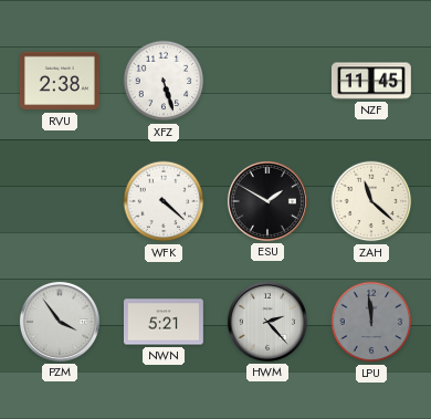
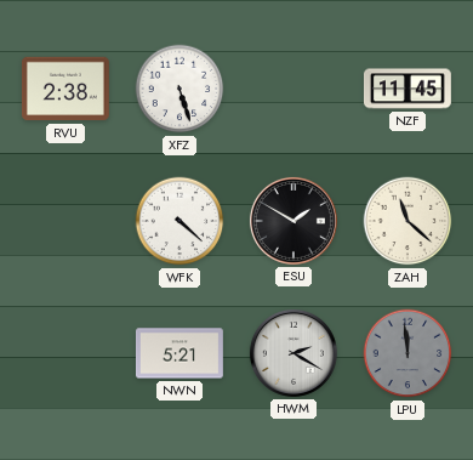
PZM: 3:54 -> none
HWM: 2:23 -> 2:20
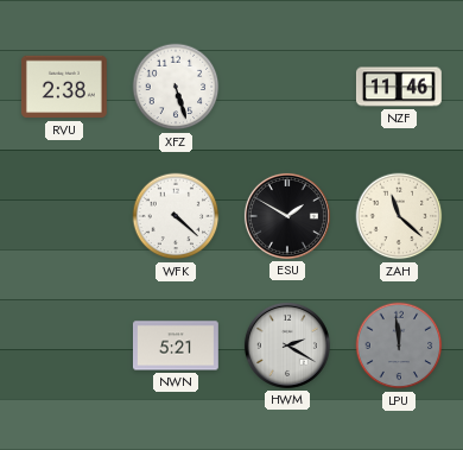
NZF: 11:45 -> 11:46
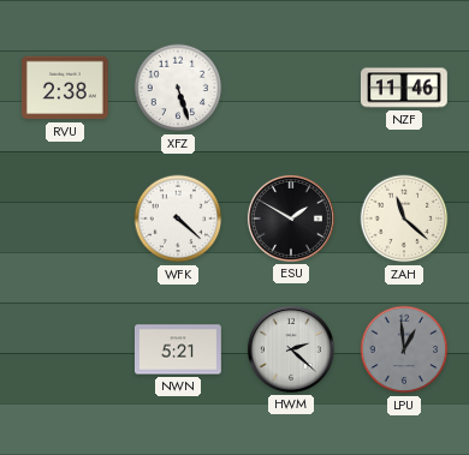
HWM: 2:20 -> 2:22
LPU: 11:59 -> 12:59
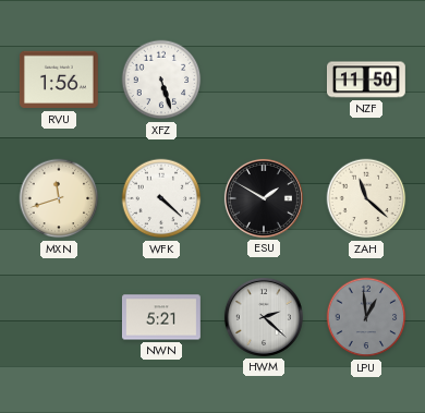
RVU: 2:38 -> 1:56
NZF: 11:46 -> 11:50
MXN: none -> 11:42
